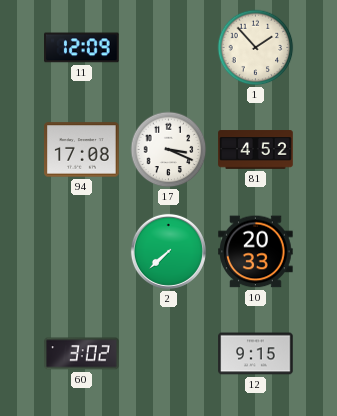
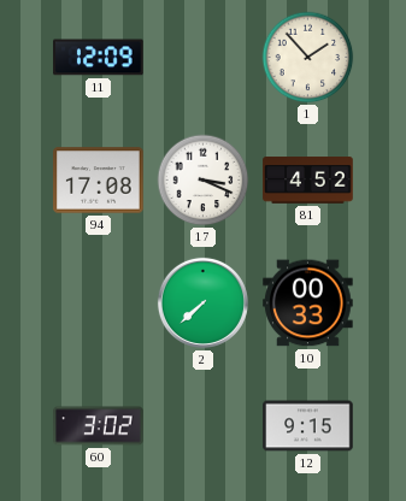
10: 20:33 -> 00:33
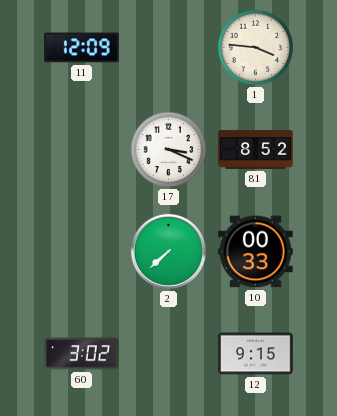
1: 1:53 -> 3:46
94: 17:08 -> none
81: 4:52 -> 8:52
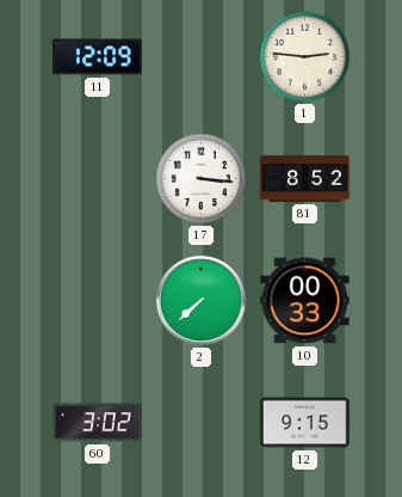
1: 3:46 -> 2:46
17: 3:19 -> 3:16
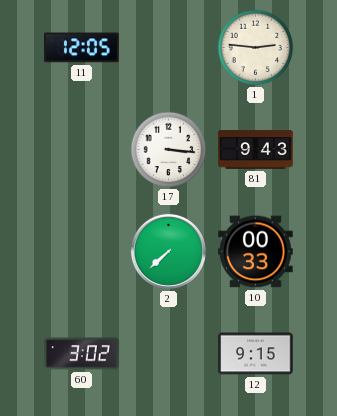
11: 12:09 -> 12:05
81: 8:52 -> 9:43
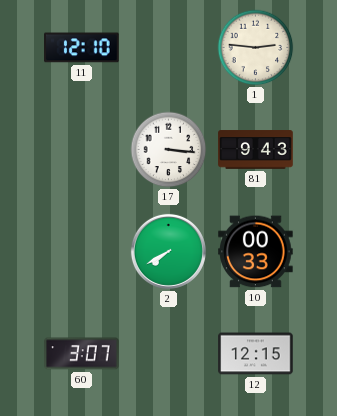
11: 12:05 -> 12:10
2: 7:38 -> 7:40
60: 3:02 -> 3:07
12: 9:15 -> 12:15
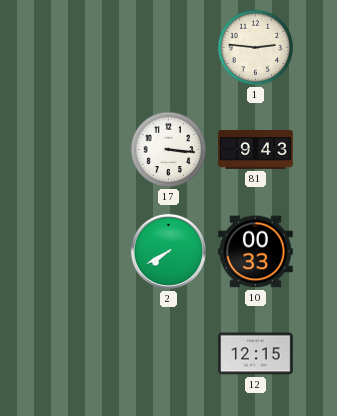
11: 12:10 -> none
60: 3:07 -> none
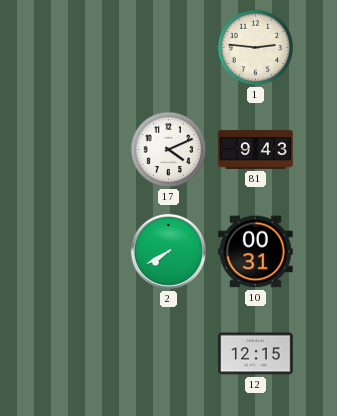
17: 3:16 -> 4:11
10: 00:33 -> 00:31
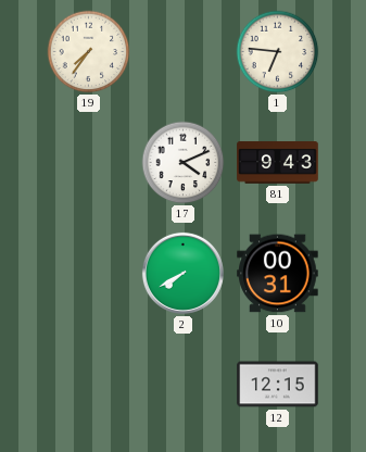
19: none -> 7:36
1: 2:46 -> 6:46
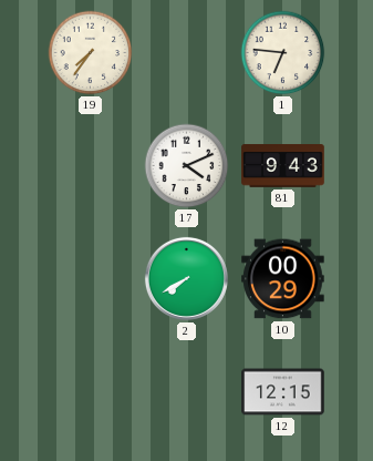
10: 00:31 -> 00:29
